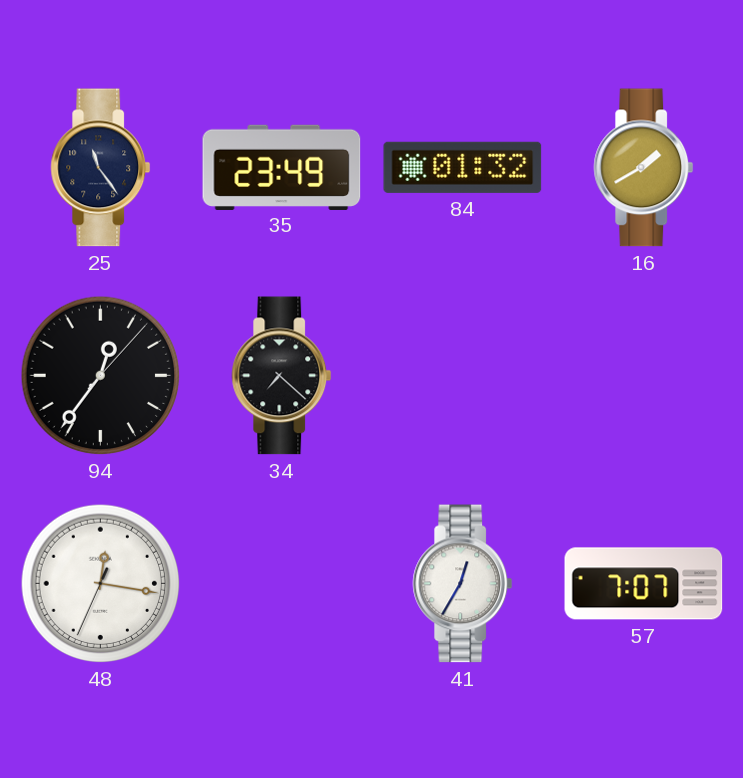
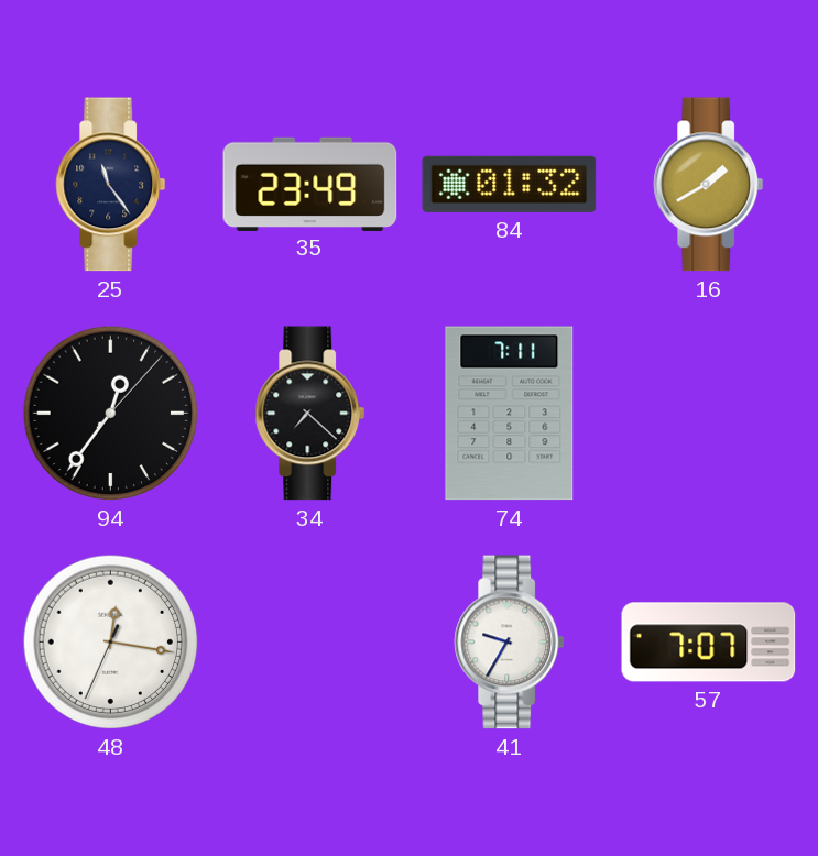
74: none -> 7:11
41: 12:35 -> 9:35
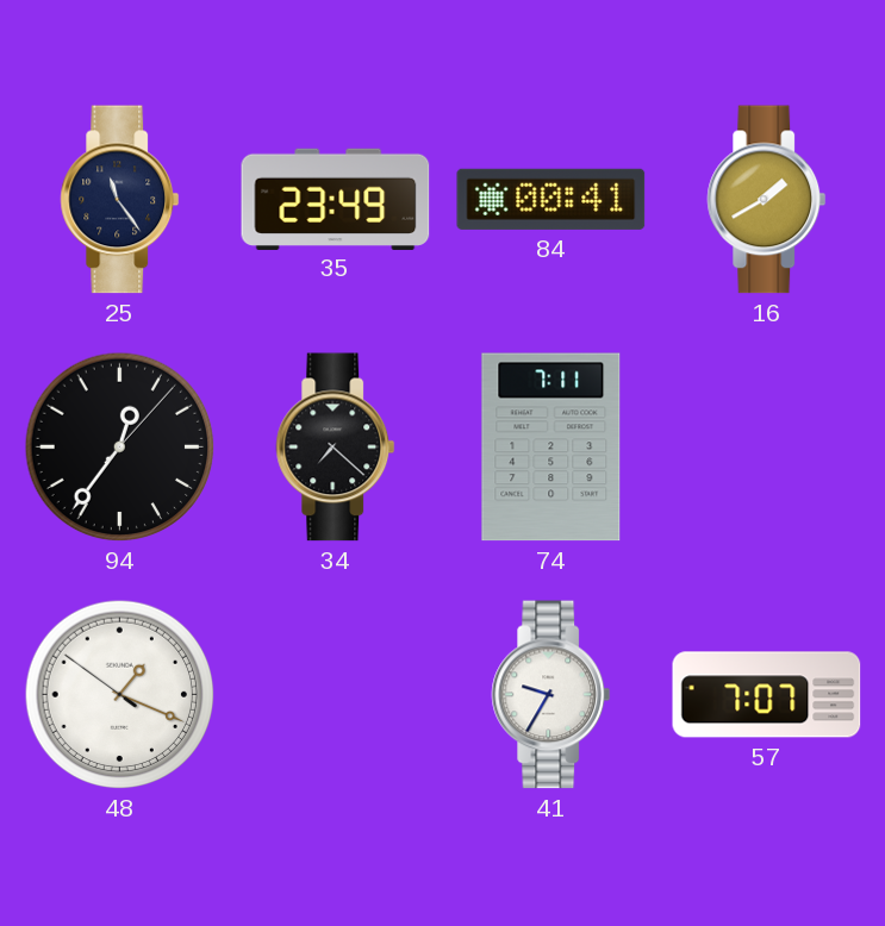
84: 01:32 -> 00:41
48: 12:16 -> 1:18
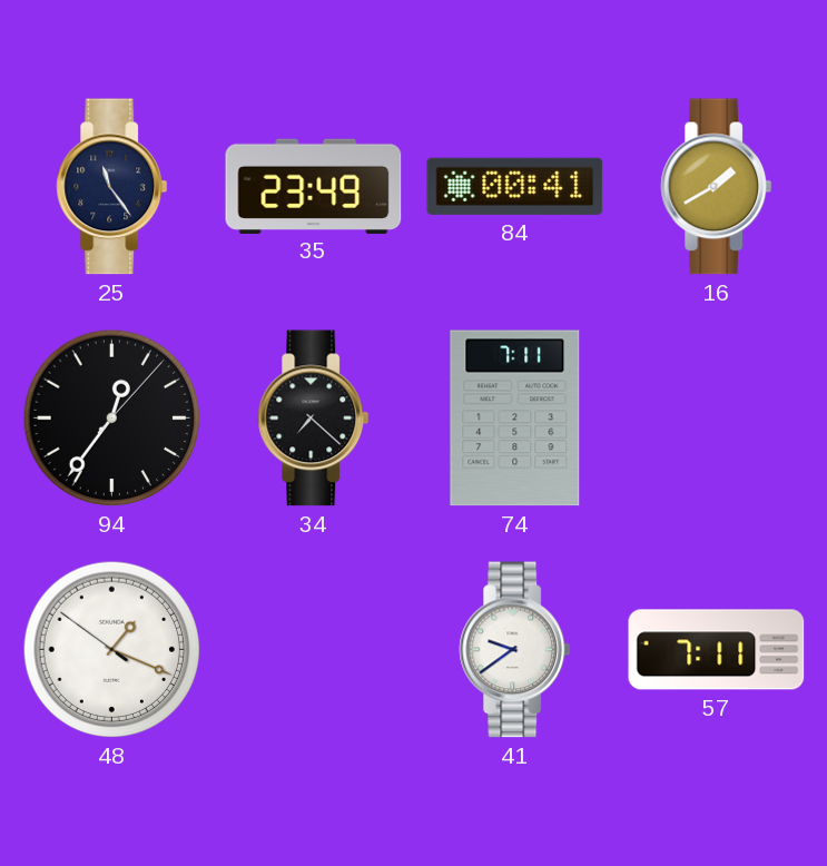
41: 9:35 -> 9:39
57: 7:07 -> 7:11
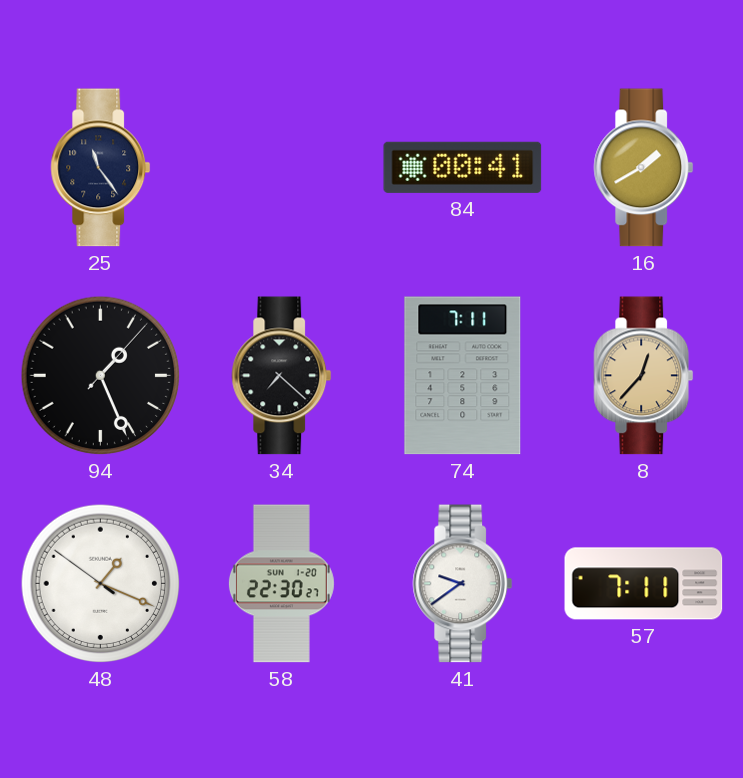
35: 23:49 -> none
94: 12:36 -> 1:26
8: none -> 12:37
58: none -> 22:30
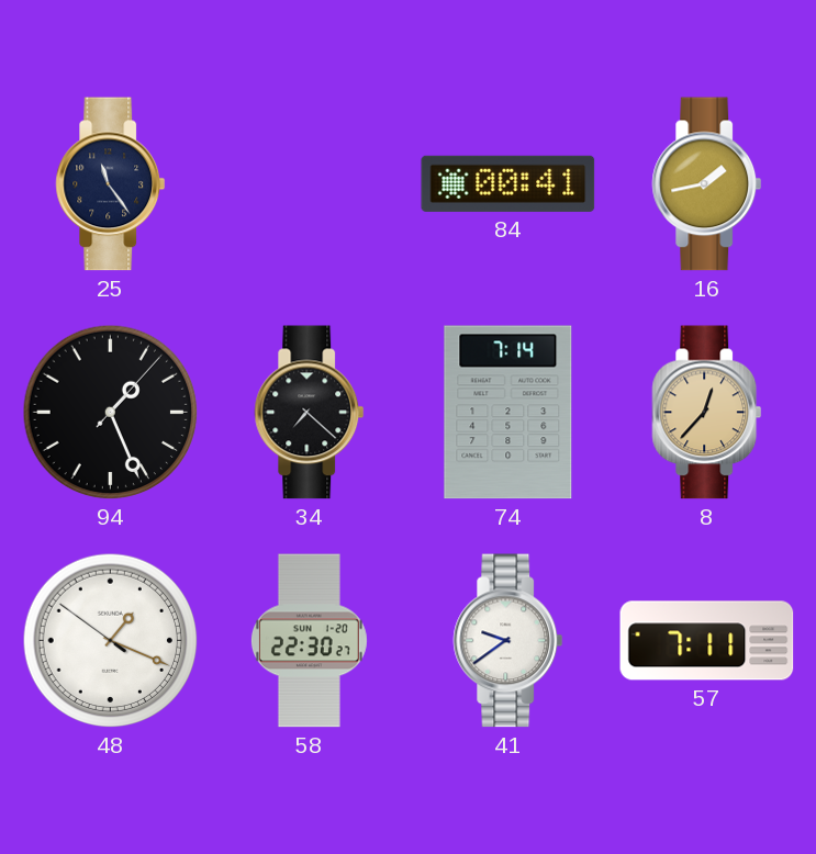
16: 1:40 -> 1:43
74: 7:11 -> 7:14
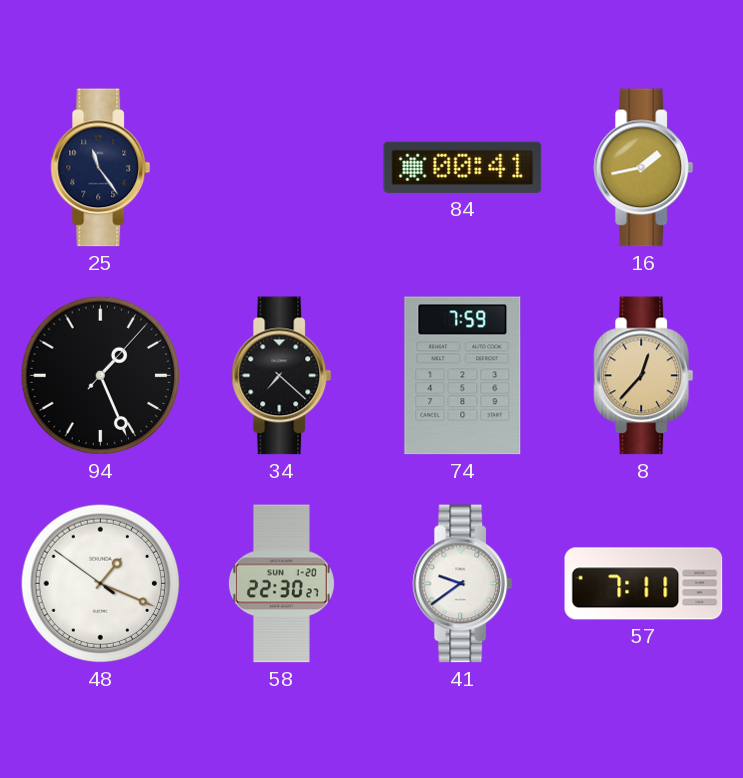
74: 7:14 -> 7:59
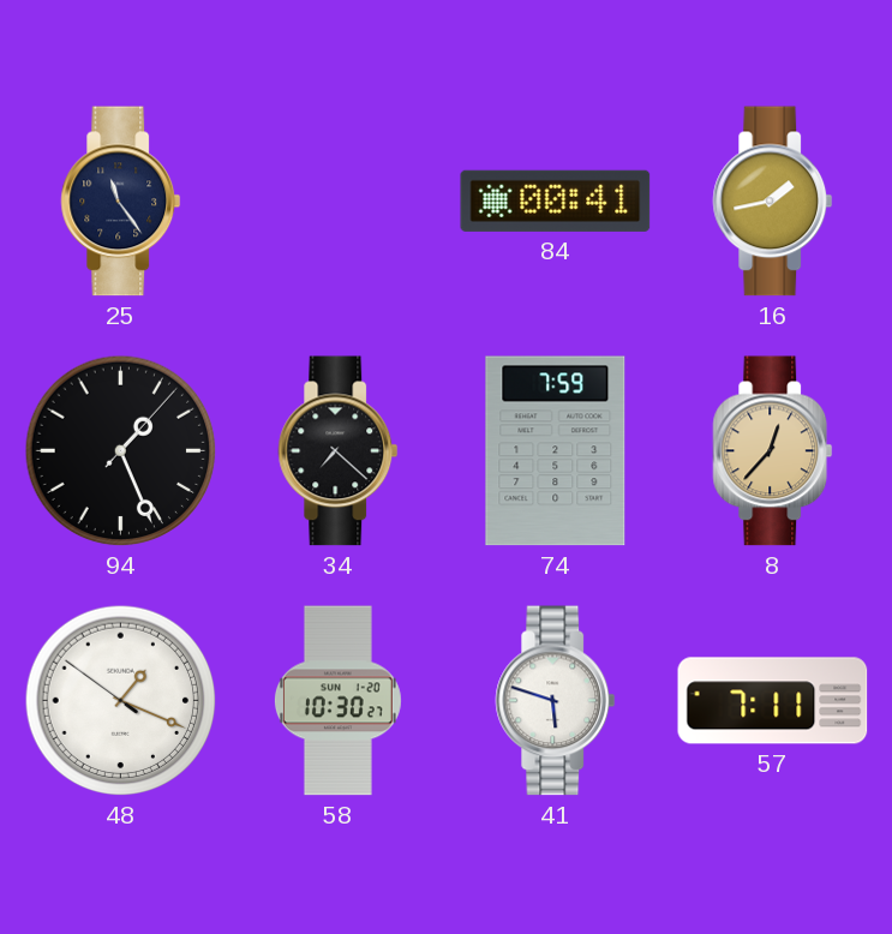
58: 22:30 -> 10:30
41: 9:39 -> 5:48
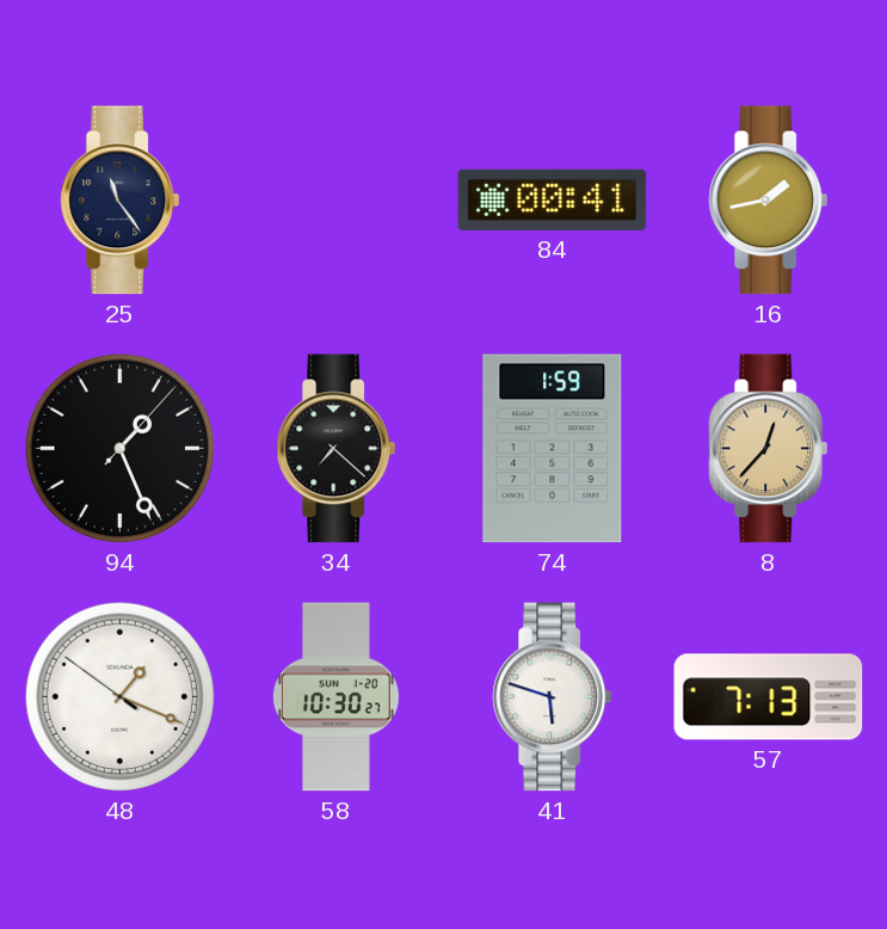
74: 7:59 -> 1:59
57: 7:11 -> 7:13
